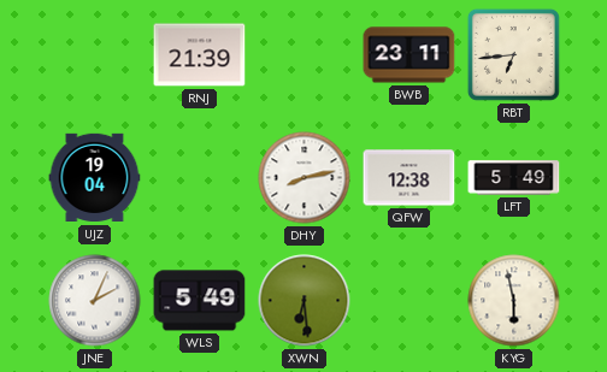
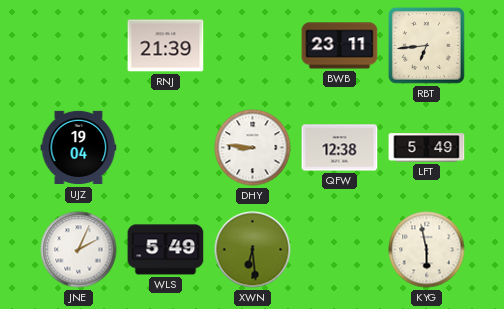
DHY: 8:13 -> 8:46
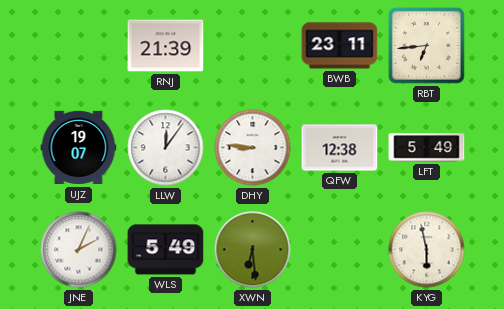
UJZ: 19:04 -> 19:07
LLW: none -> 12:06
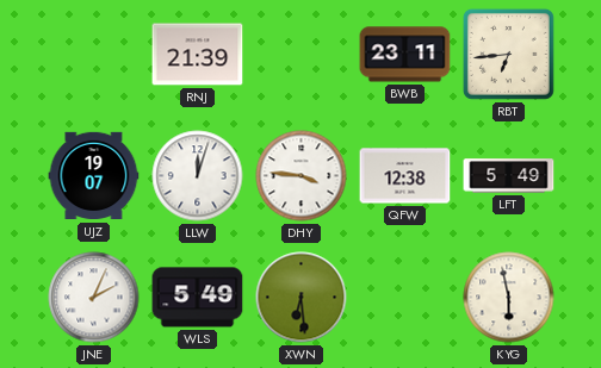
LLW: 12:06 -> 12:03
DHY: 8:46 -> 3:46
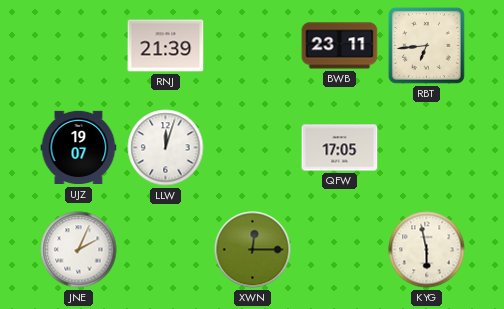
DHY: 3:46 -> none
QFW: 12:38 -> 17:05
LFT: 5:49 -> none
WLS: 5:49 -> none
XWN: 6:29 -> 12:15
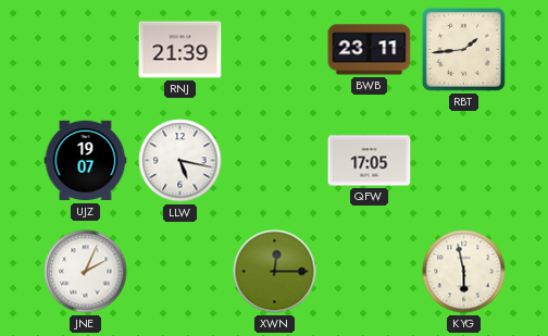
RBT: 6:44 -> 1:44
LLW: 12:03 -> 5:17
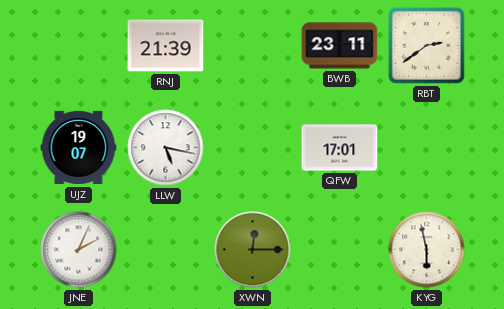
RBT: 1:44 -> 2:39
QFW: 17:05 -> 17:01
